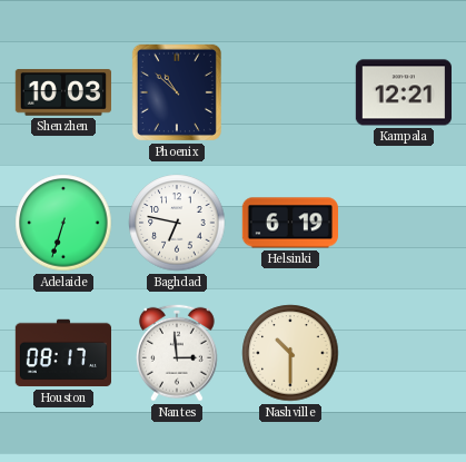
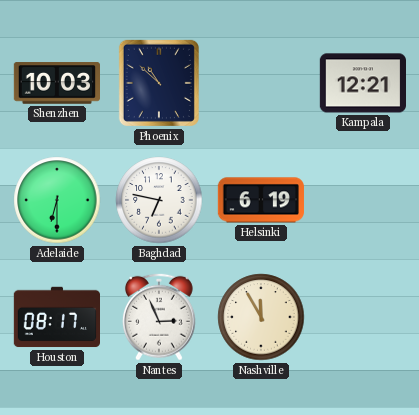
Adelaide: 6:33 -> 6:30
Nantes: 2:59 -> 2:56
Nashville: 10:30 -> 11:55
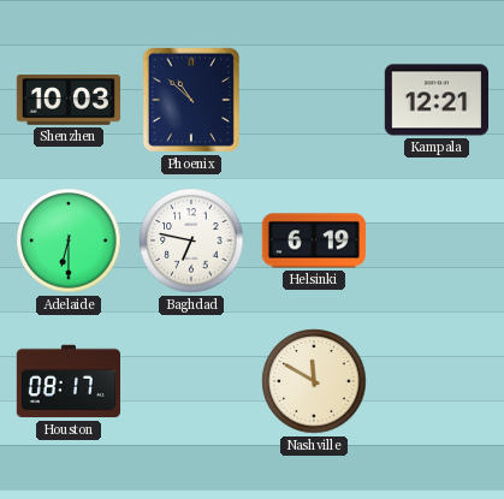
Nantes: 2:56 -> none
Nashville: 11:55 -> 11:50
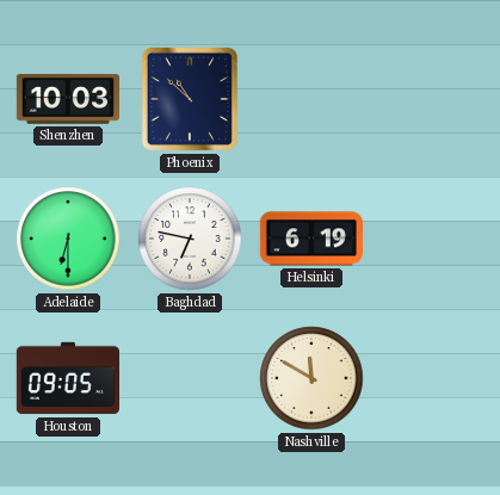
Kampala: 12:21 -> none
Houston: 08:17 -> 09:05
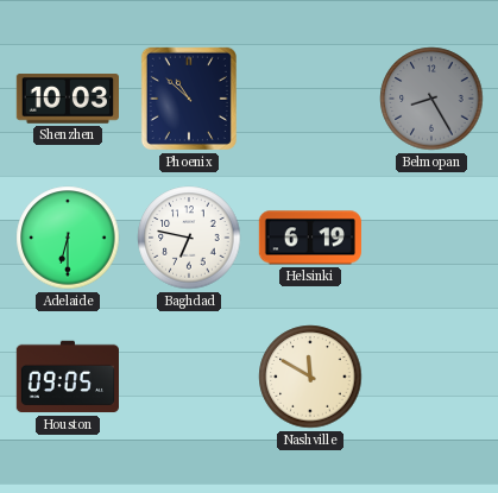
Belmopan: none -> 8:25
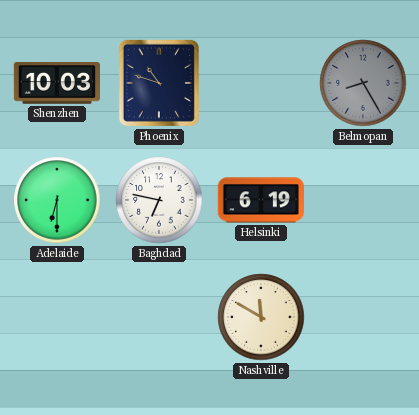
Phoenix: 10:52 -> 10:48
Houston: 09:05 -> none
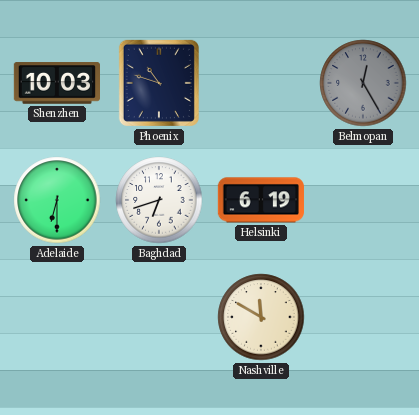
Belmopan: 8:25 -> 12:25
Baghdad: 6:47 -> 6:42
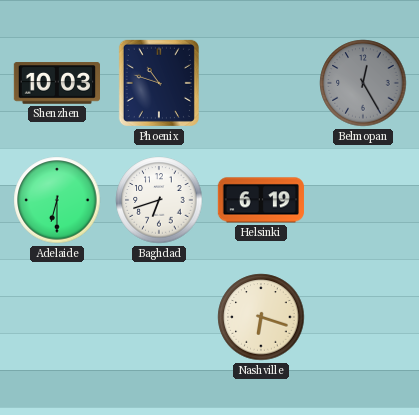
Nashville: 11:50 -> 6:18
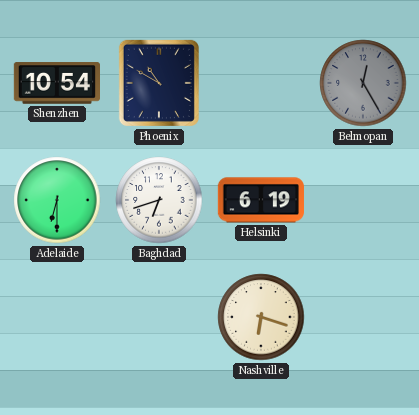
Shenzhen: 10:03 -> 10:54
Phoenix: 10:48 -> 10:50
